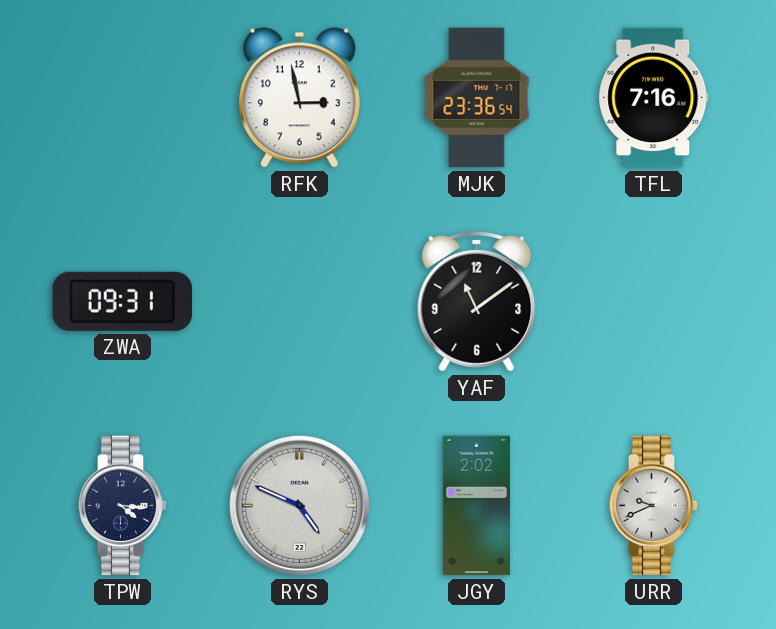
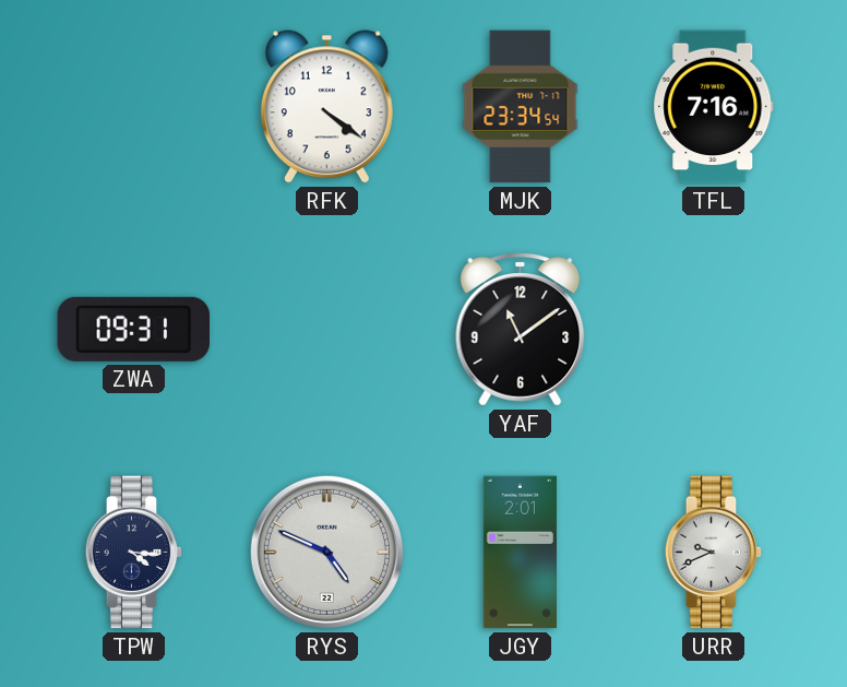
RFK: 2:58 -> 4:21
MJK: 23:36 -> 23:34
JGY: 2:02 -> 2:01
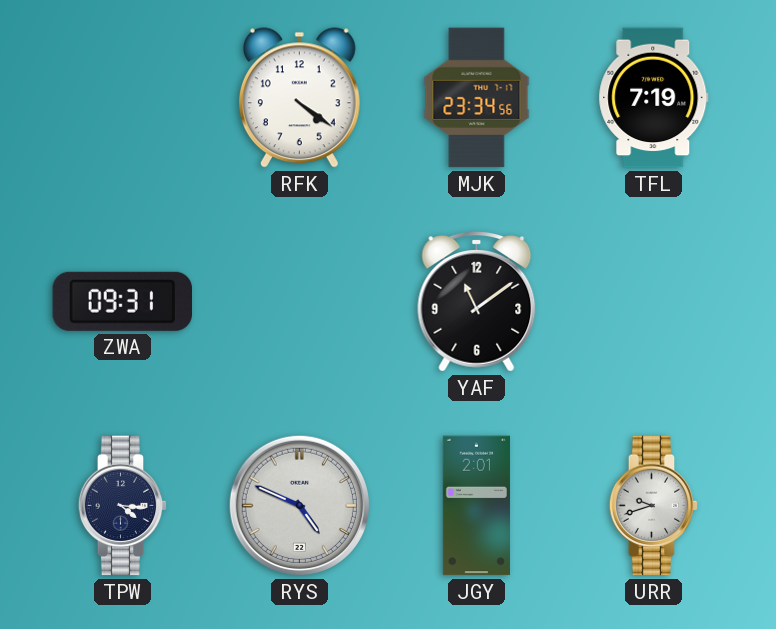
MJK: 23:34:54 -> 23:34:56
TFL: 7:16 -> 7:19
URR: 9:41 -> 9:42
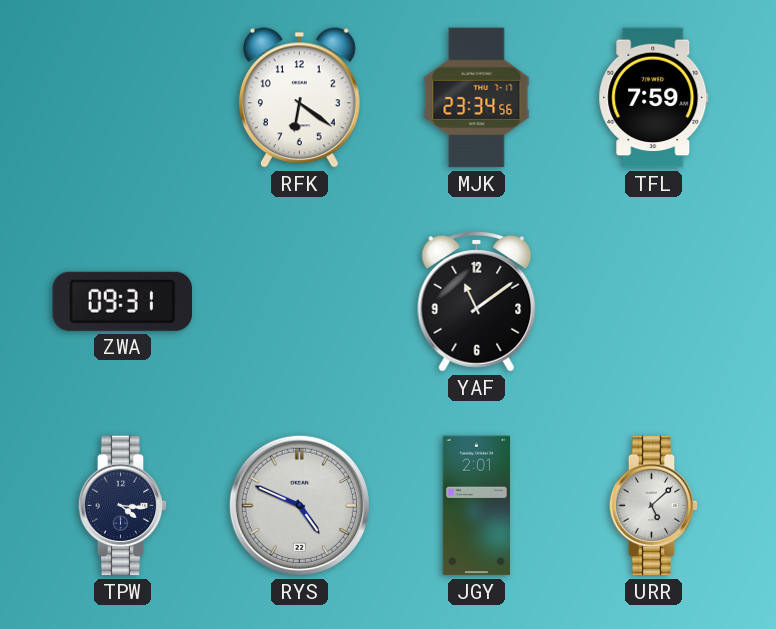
RFK: 4:21 -> 6:21
TFL: 7:19 -> 7:59
URR: 9:42 -> 5:08
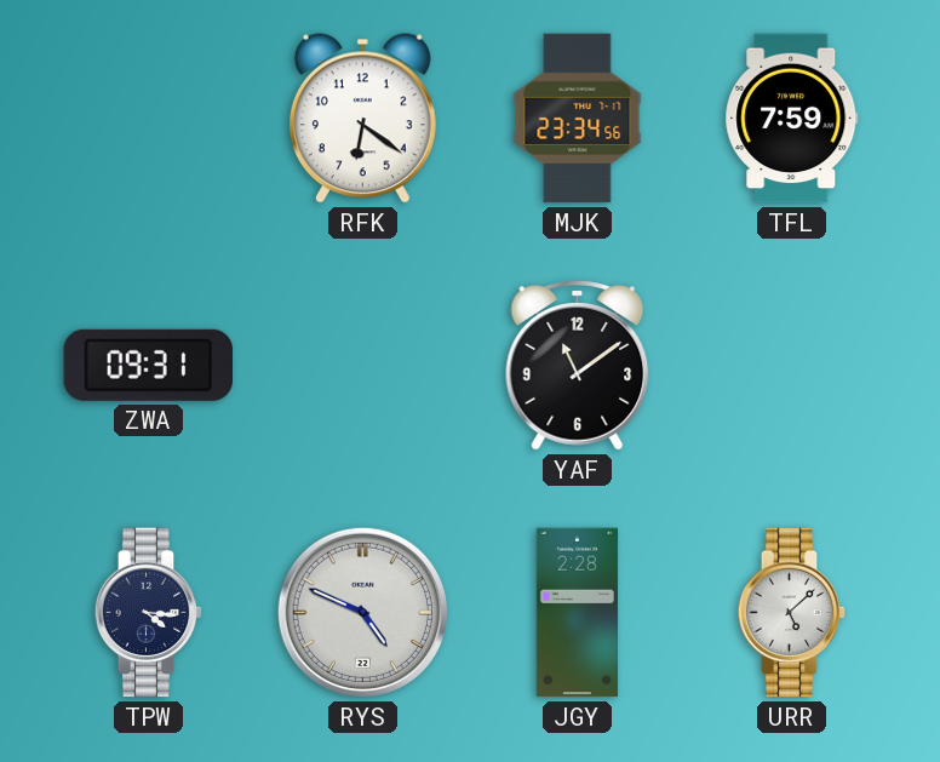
JGY: 2:01 -> 2:28
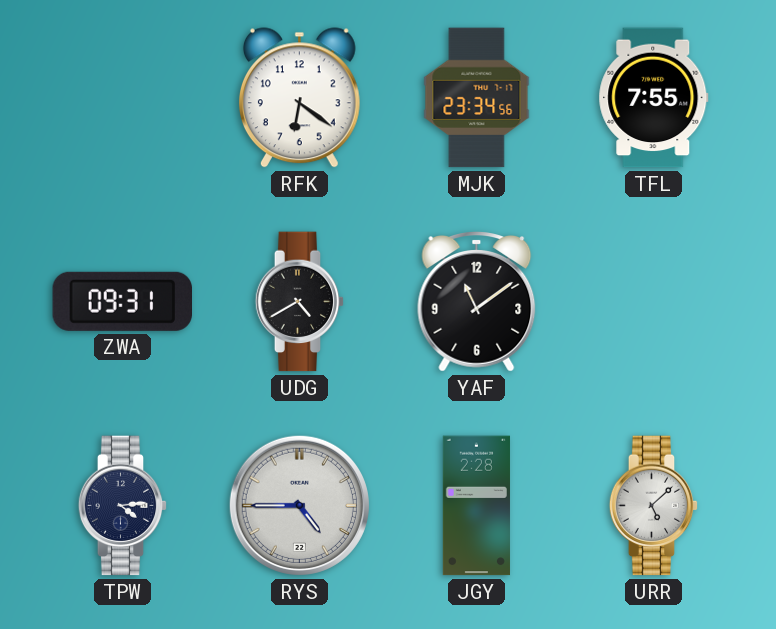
TFL: 7:59 -> 7:55
UDG: none -> 4:40
TPW: 4:16 -> 4:14
RYS: 4:49 -> 4:45
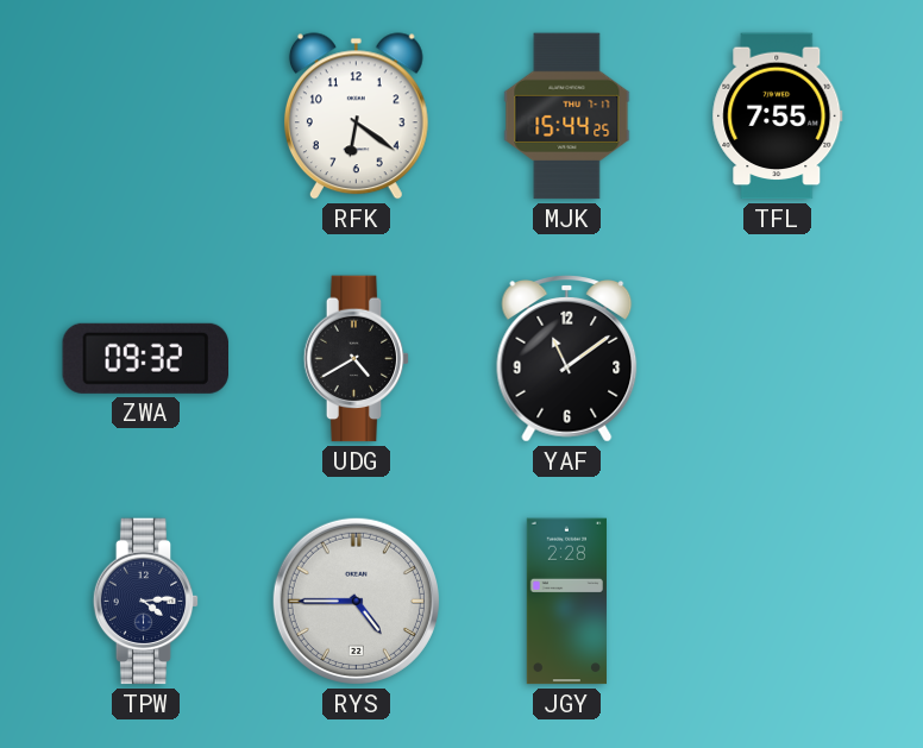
MJK: 23:34 -> 15:44
ZWA: 09:31 -> 09:32
URR: 5:08 -> none
